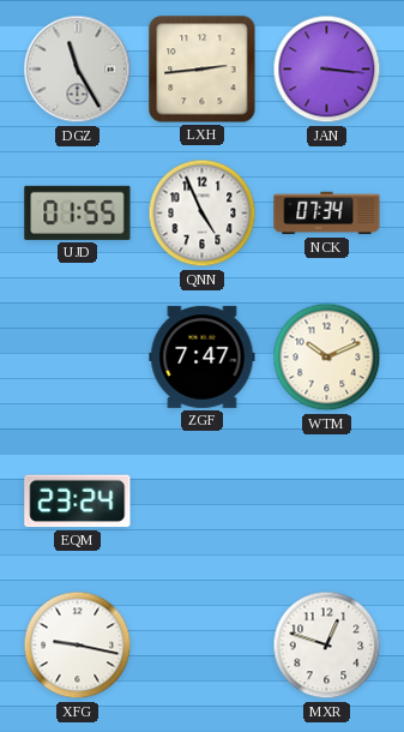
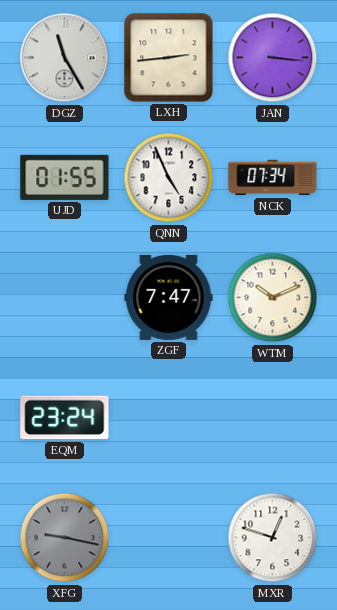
XFG dial: white -> grey
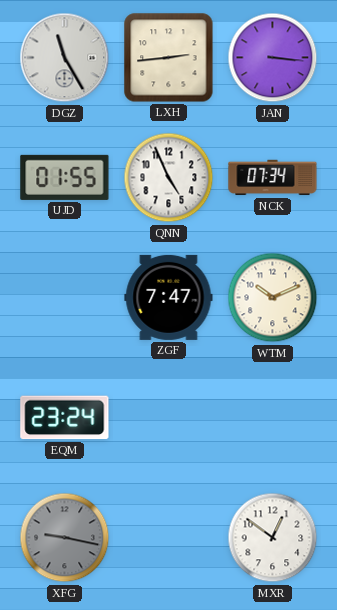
MXR: 12:48 -> 12:51
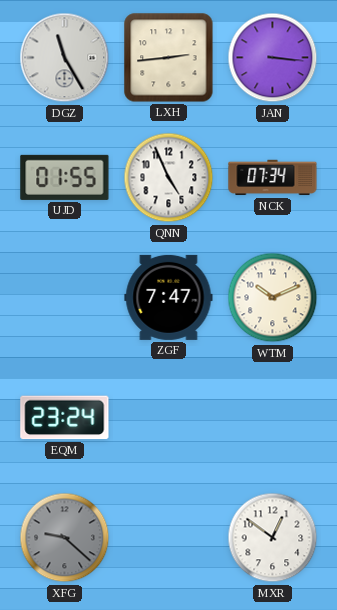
XFG: 9:17 -> 9:22
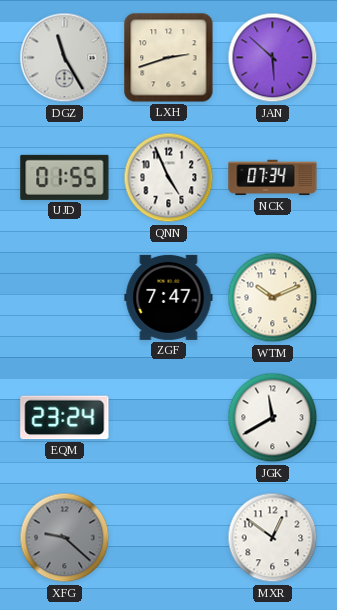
LXH: 2:44 -> 2:42
JAN: 3:16 -> 5:52
JGK: none -> 11:40
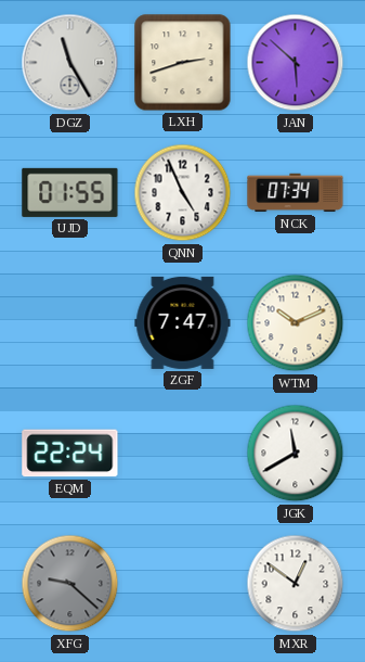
EQM: 23:24 -> 22:24
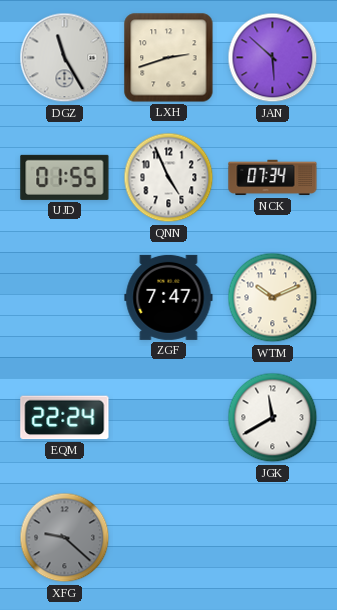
MXR: 12:51 -> none
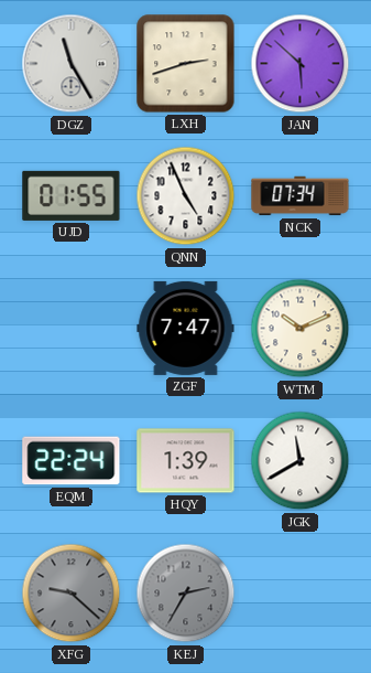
HQY: none -> 1:39
KEJ: none -> 2:35
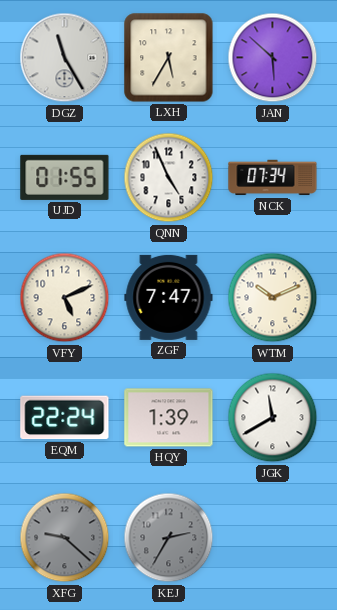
LXH: 2:42 -> 5:35
VFY: none -> 5:11
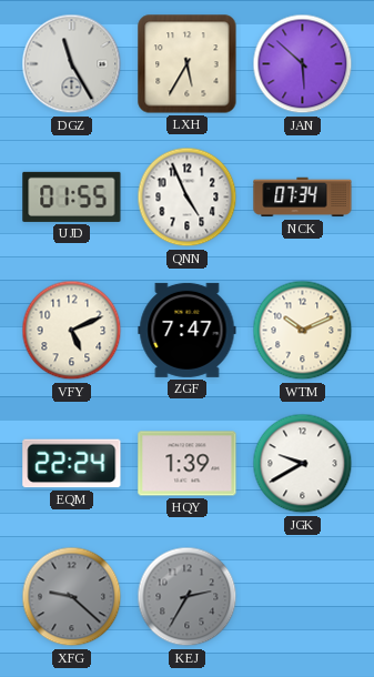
JGK: 11:40 -> 9:40
